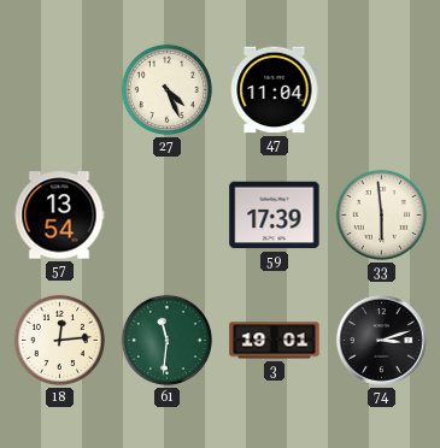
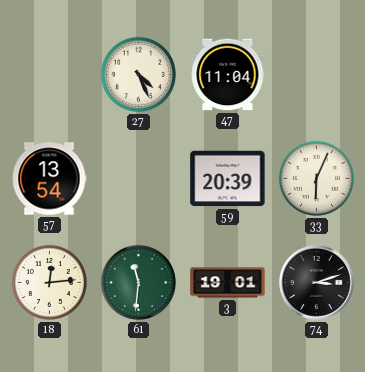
59: 17:39 -> 20:39
33: 5:59 -> 6:04
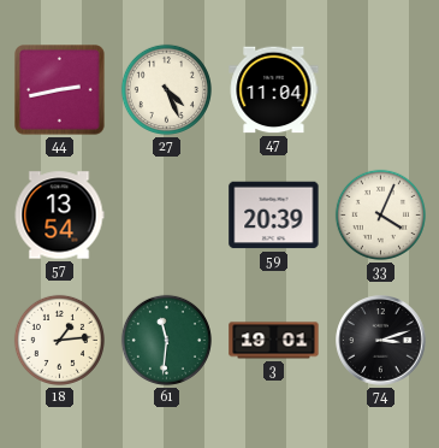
44: none -> 2:43
33: 6:04 -> 4:04
18: 12:14 -> 1:14
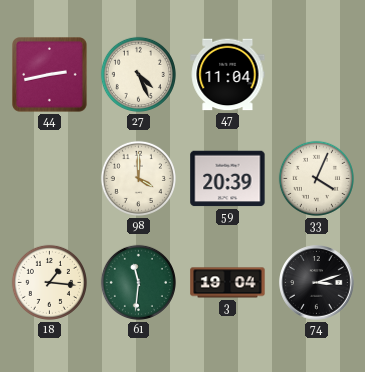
57: 13:54 -> none
98: none -> 4:00
18: 1:14 -> 1:16
3: 19:01 -> 19:04
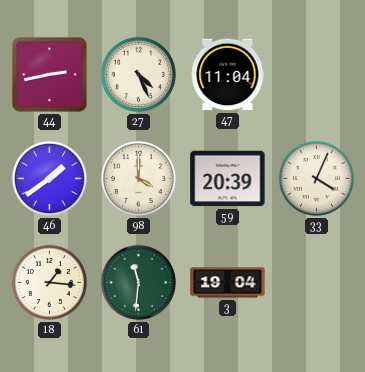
46: none -> 1:39
74: 3:12 -> none
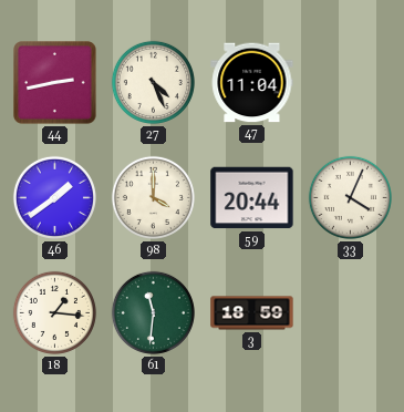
59: 20:39 -> 20:44
3: 19:04 -> 18:59
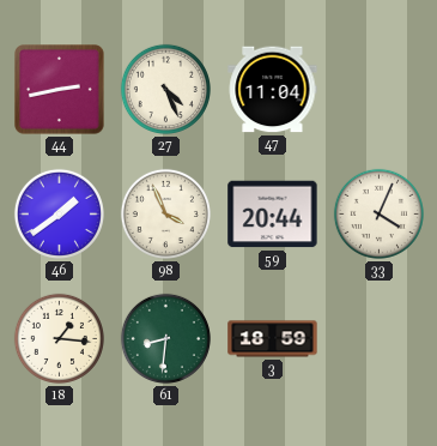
98: 4:00 -> 3:56
61: 11:31 -> 8:31
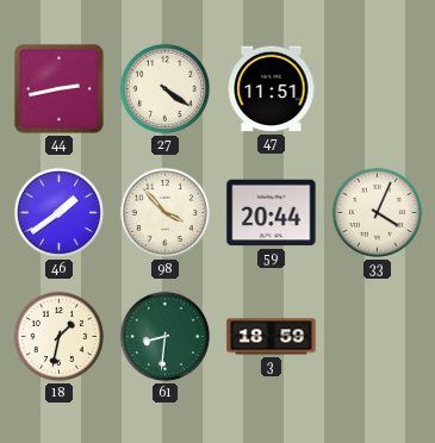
27: 4:26 -> 4:21
47: 11:04 -> 11:51
98: 3:56 -> 3:53
18: 1:16 -> 1:32
